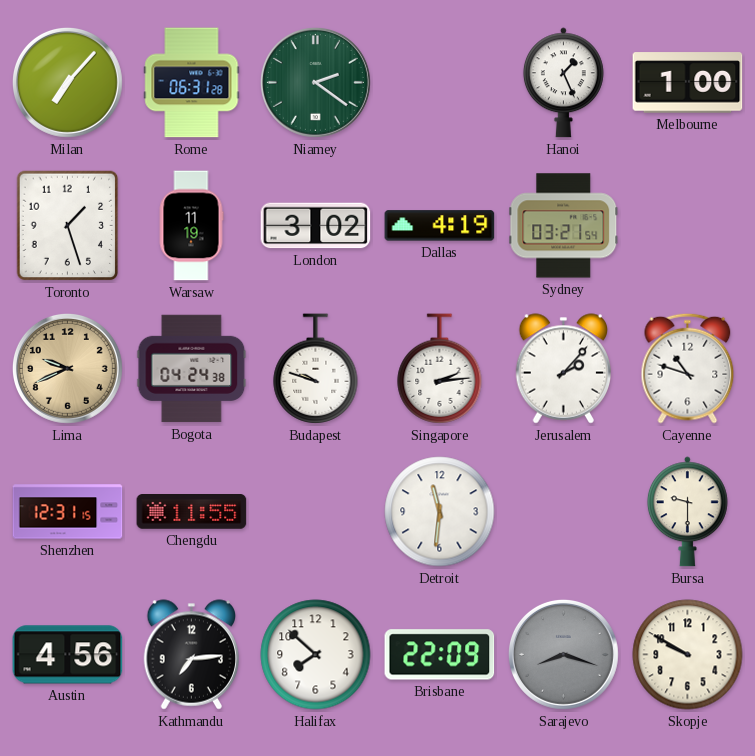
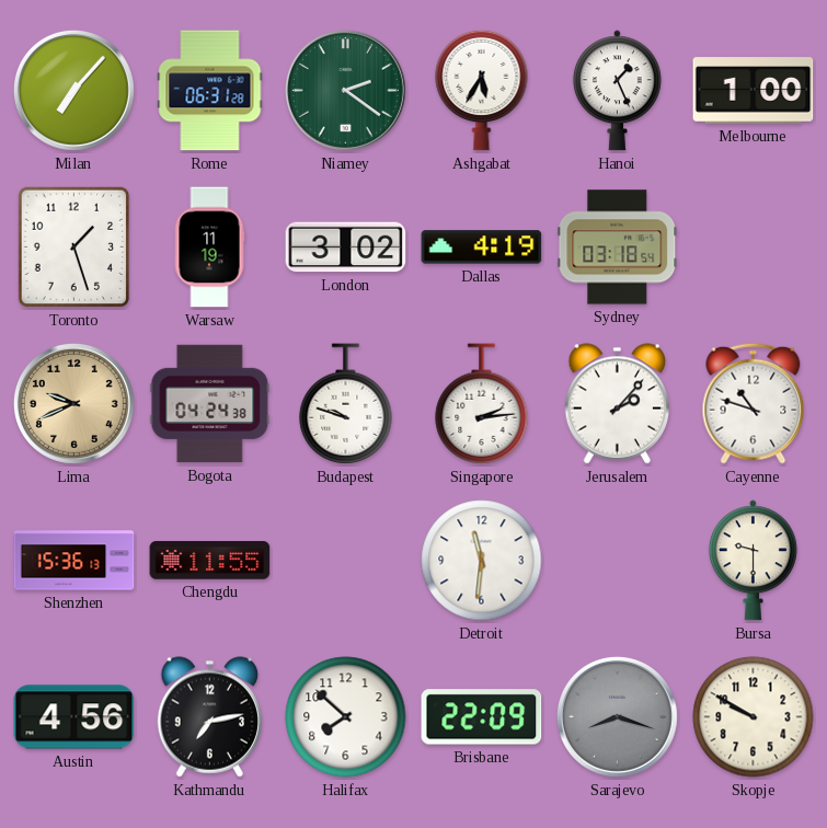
Ashgabat: none -> 5:35
Sydney: 03:21 -> 03:18
Shenzhen: 12:31 -> 15:36
Kathmandu: 7:14 -> 7:13
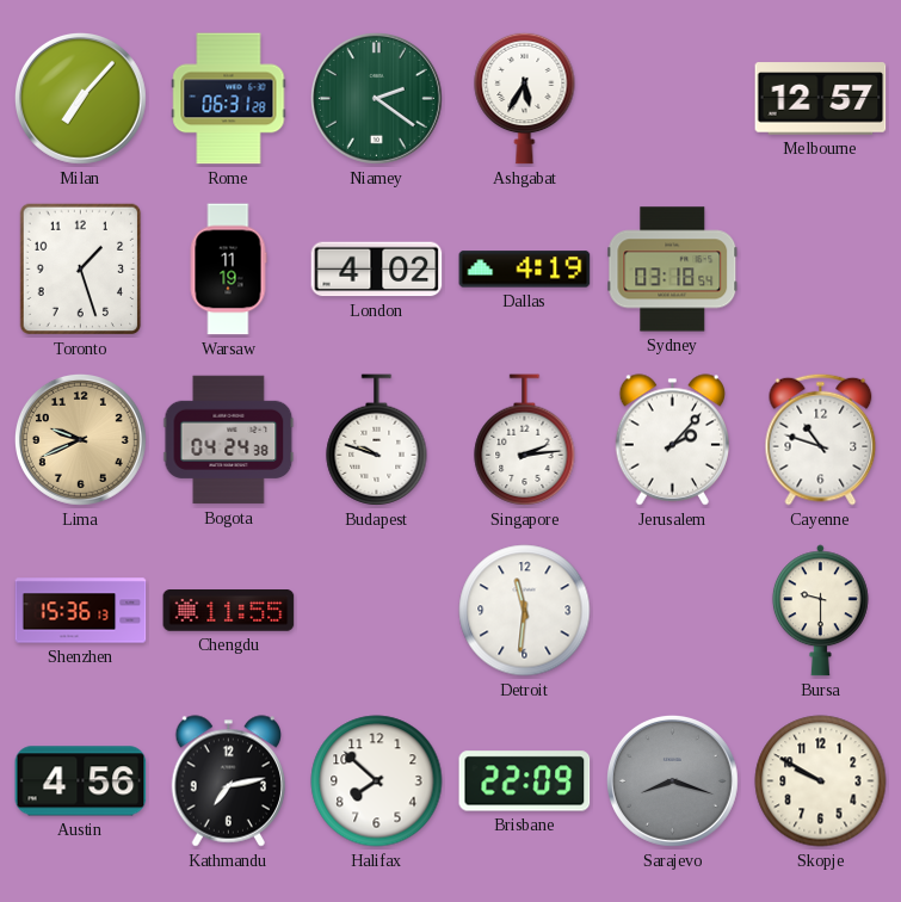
Hanoi: 1:26 -> none
Melbourne: 1:00 -> 12:57
London: 3:02 -> 4:02
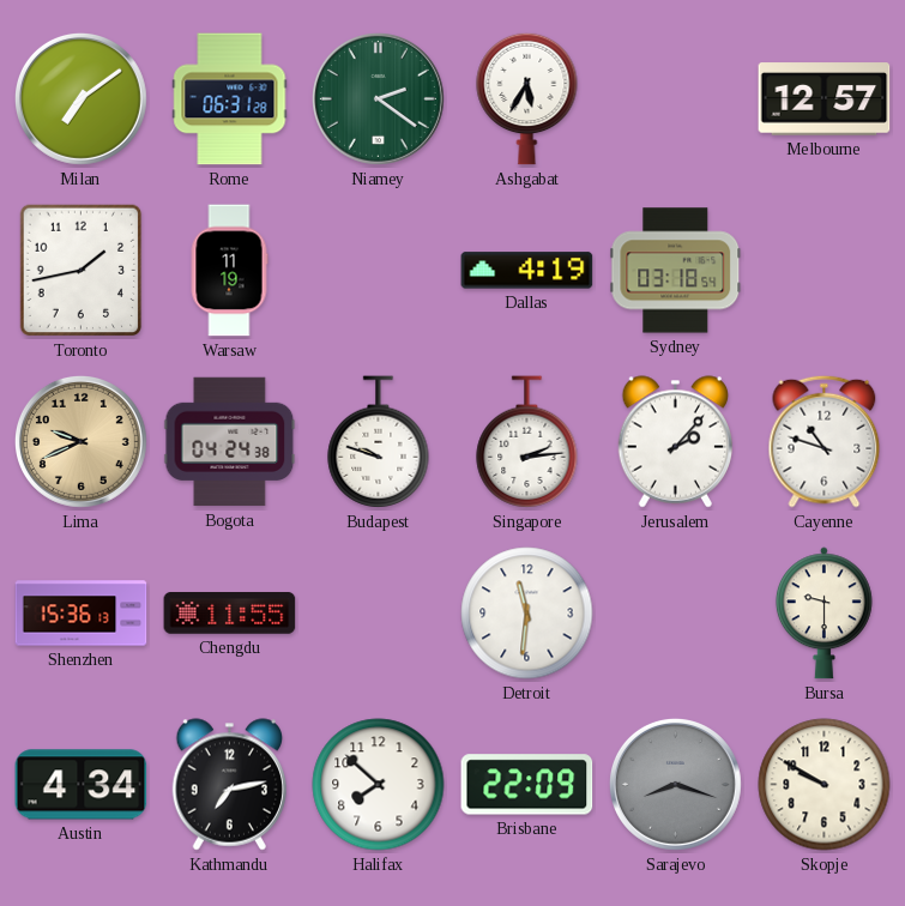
Milan: 7:07 -> 7:09
Toronto: 1:27 -> 1:43
London: 4:02 -> none
Austin: 4:56 -> 4:34
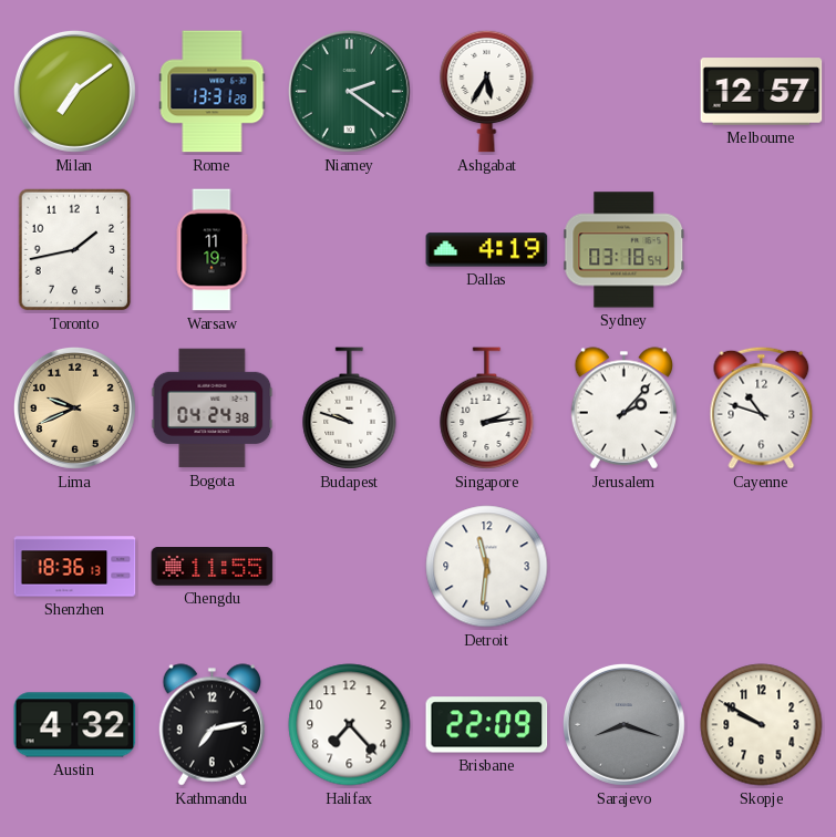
Rome: 06:31 -> 13:31
Shenzhen: 15:36 -> 18:36
Bursa: 9:30 -> none
Austin: 4:34 -> 4:32
Halifax: 7:52 -> 7:23
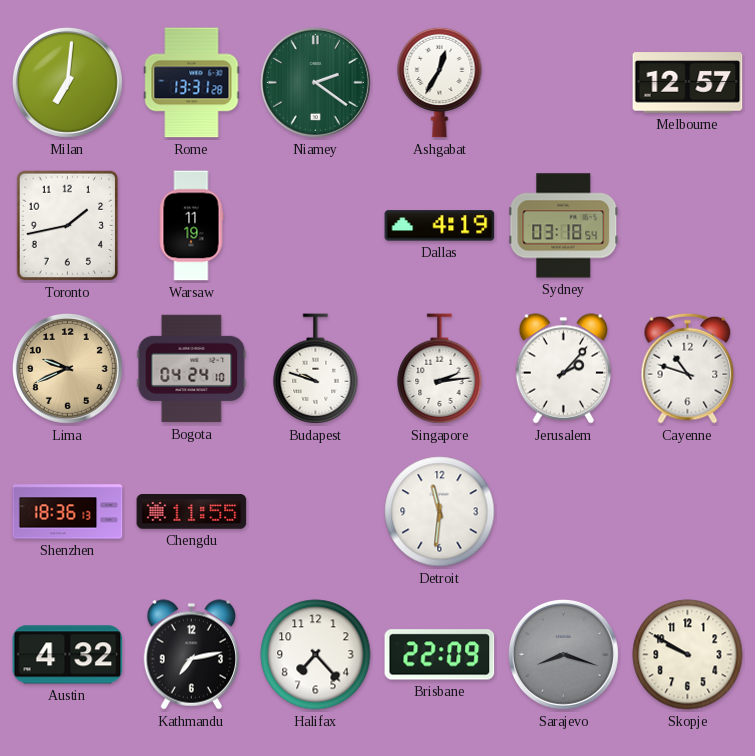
Milan: 7:09 -> 7:01
Ashgabat: 5:35 -> 12:35
Bogota: 04:24:38 -> 04:24:10
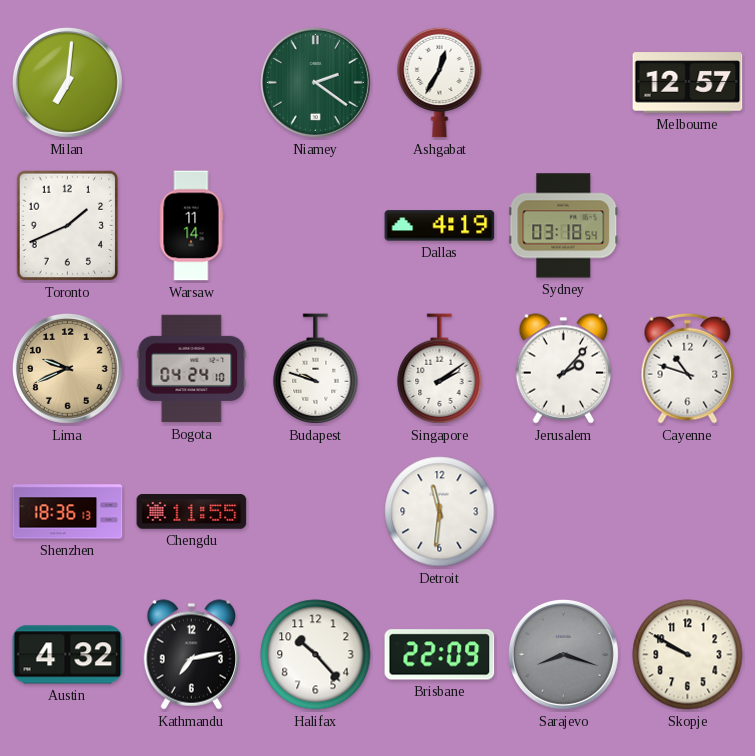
Rome: 13:31 -> none
Toronto: 1:43 -> 1:41
Warsaw: 11:19 -> 11:14
Singapore: 2:14 -> 2:09
Halifax: 7:23 -> 10:23
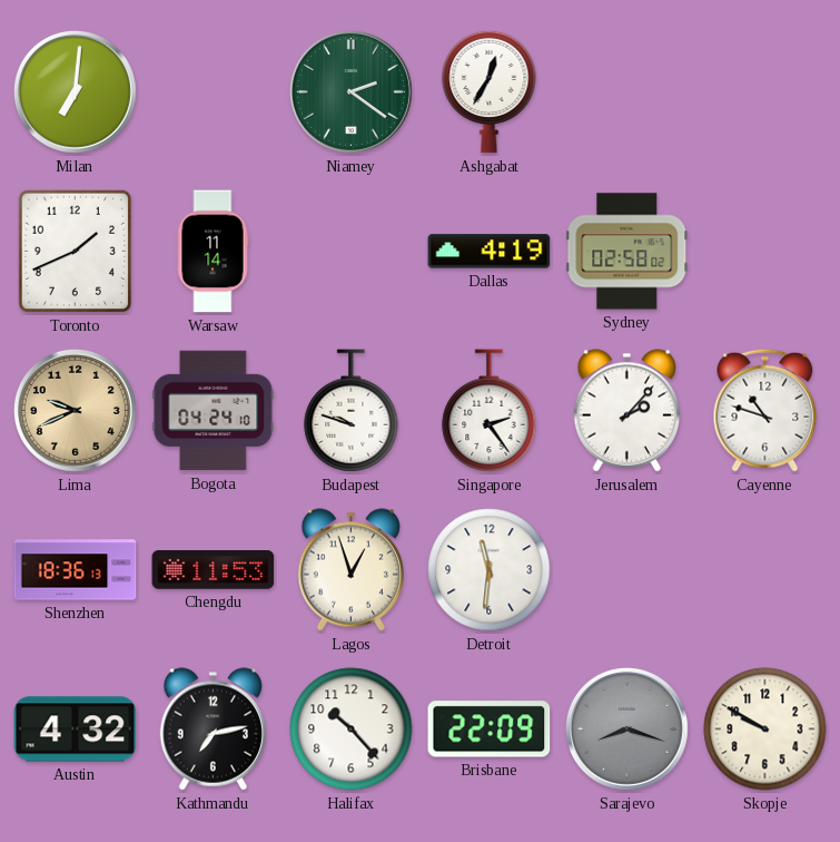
Melbourne: 12:57 -> none
Sydney: 03:18 -> 02:58
Singapore: 2:09 -> 2:24
Chengdu: 11:55 -> 11:53
Lagos: none -> 12:57
